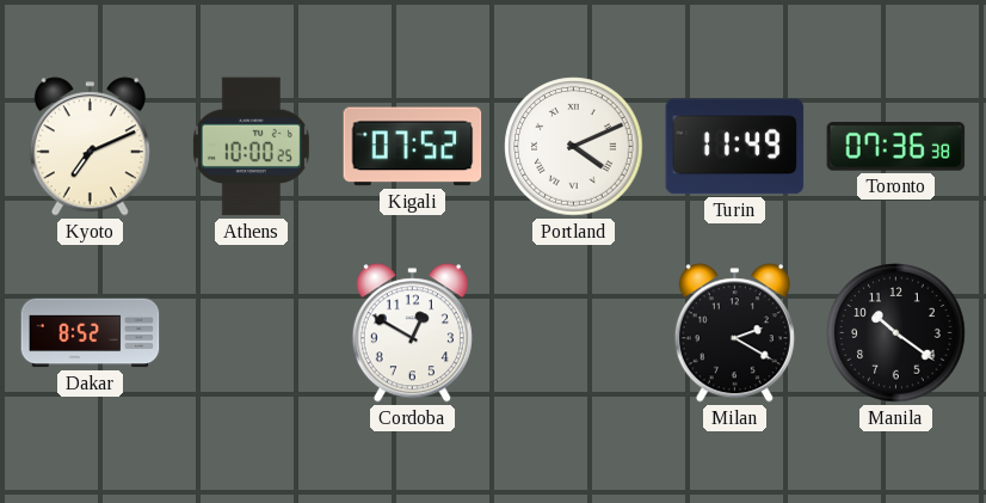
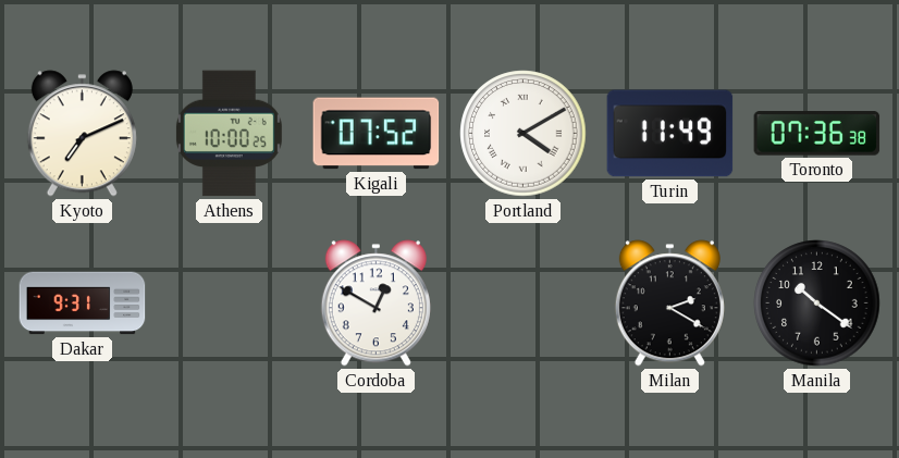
Portland: 4:11 -> 4:10
Dakar: 8:52 -> 9:31
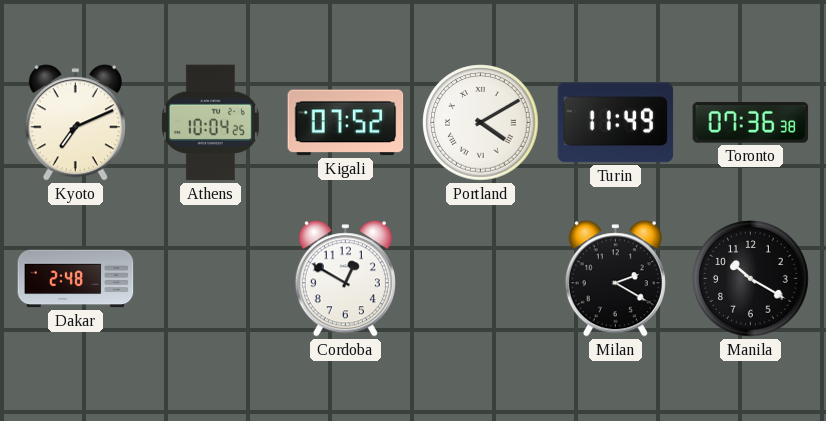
Athens: 10:00 -> 10:04
Dakar: 9:31 -> 2:48
Manila: 10:21 -> 10:20
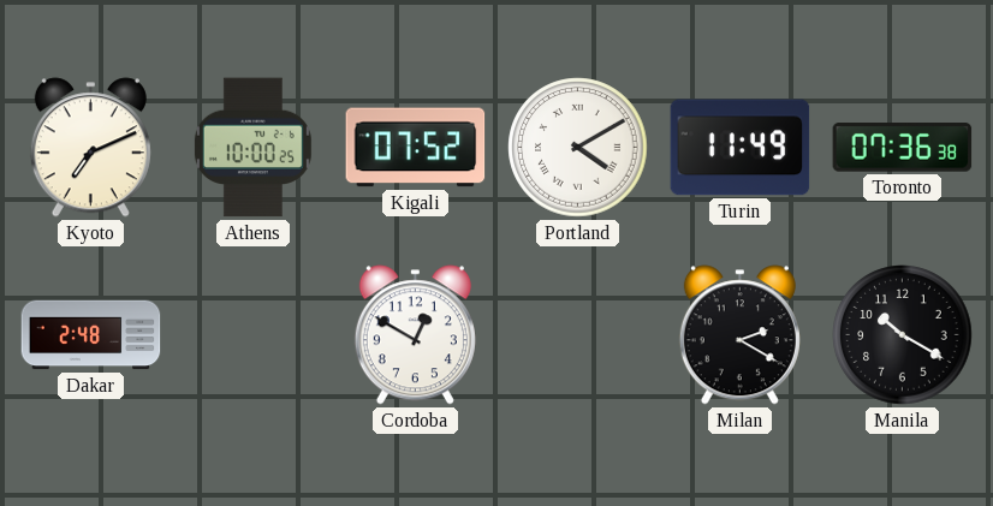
Athens: 10:04 -> 10:00
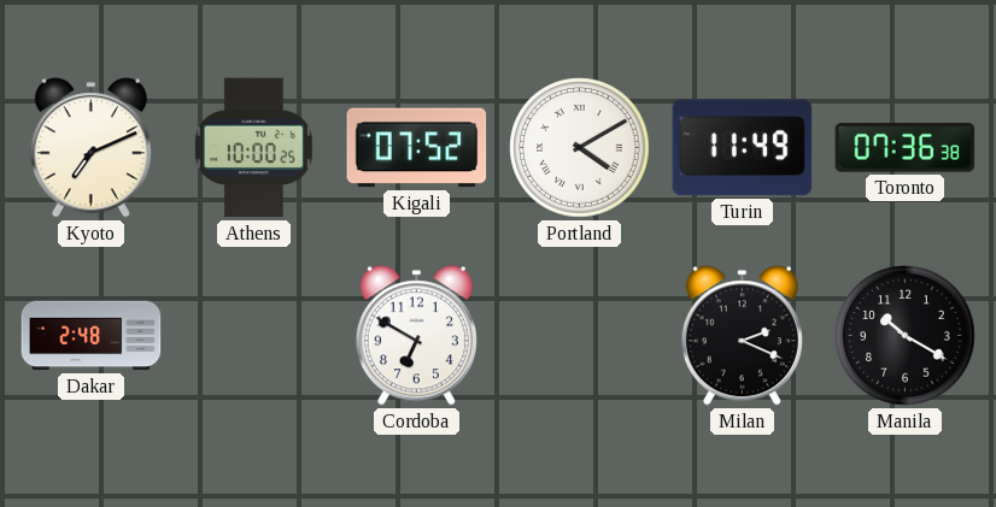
Cordoba: 12:50 -> 6:50
Milan: 2:20 -> 2:19
